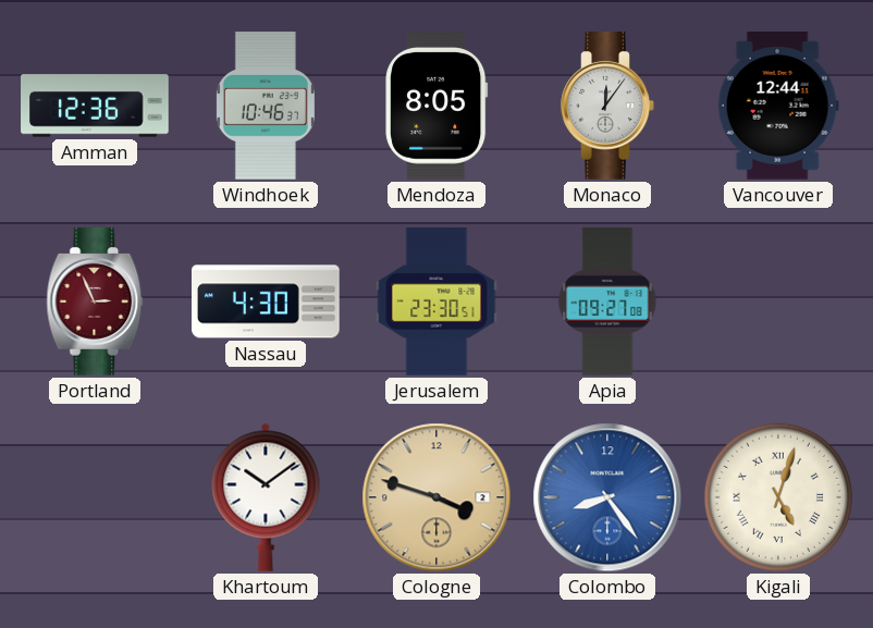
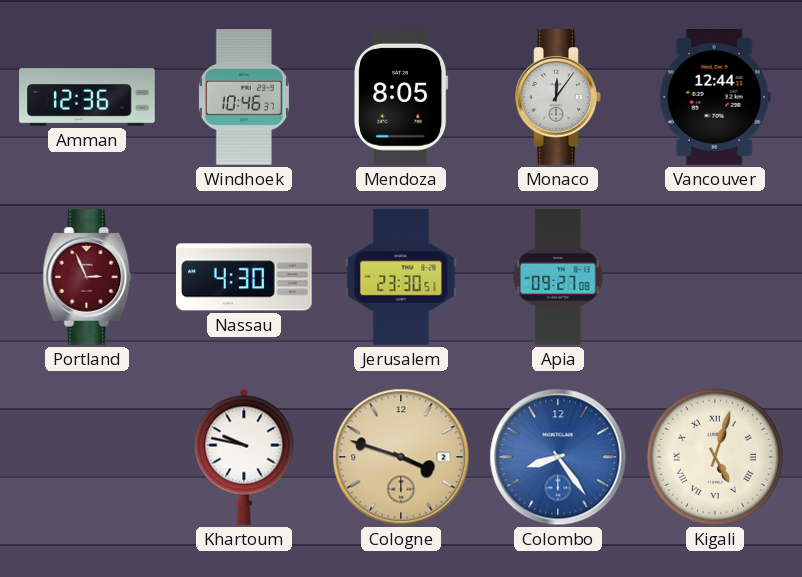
Khartoum: 10:09 -> 9:47
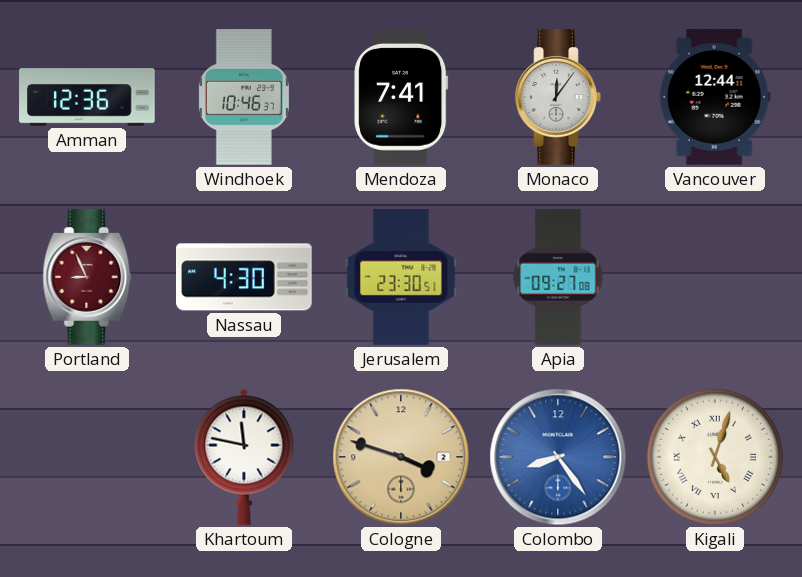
Mendoza: 8:05 -> 7:41
Portland: 2:56 -> 8:56
Khartoum: 9:47 -> 11:47
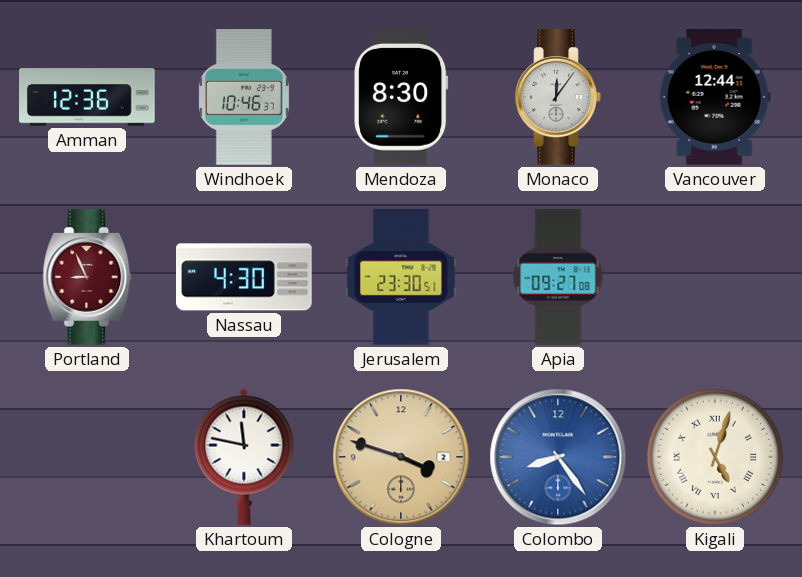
Mendoza: 7:41 -> 8:30
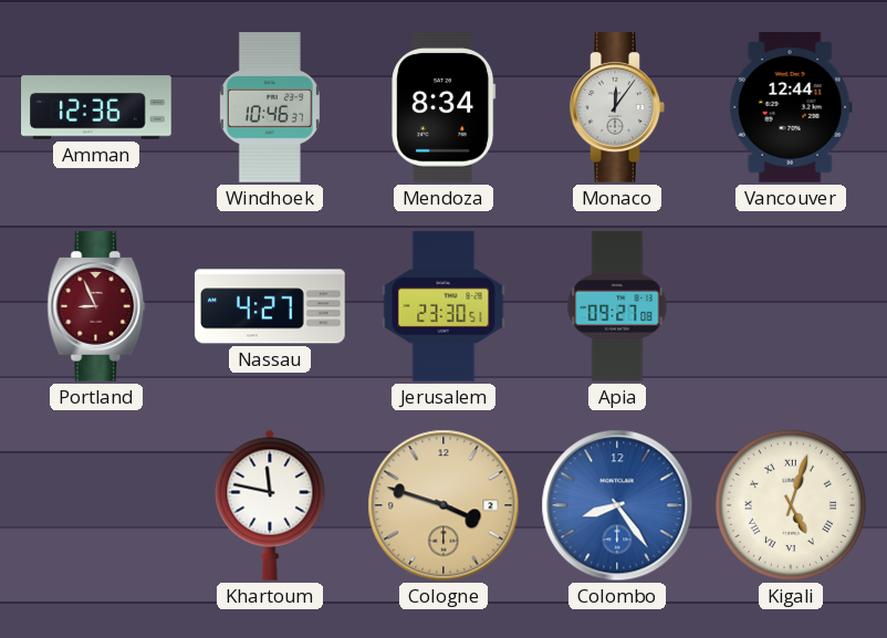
Mendoza: 8:30 -> 8:34
Nassau: 4:30 -> 4:27
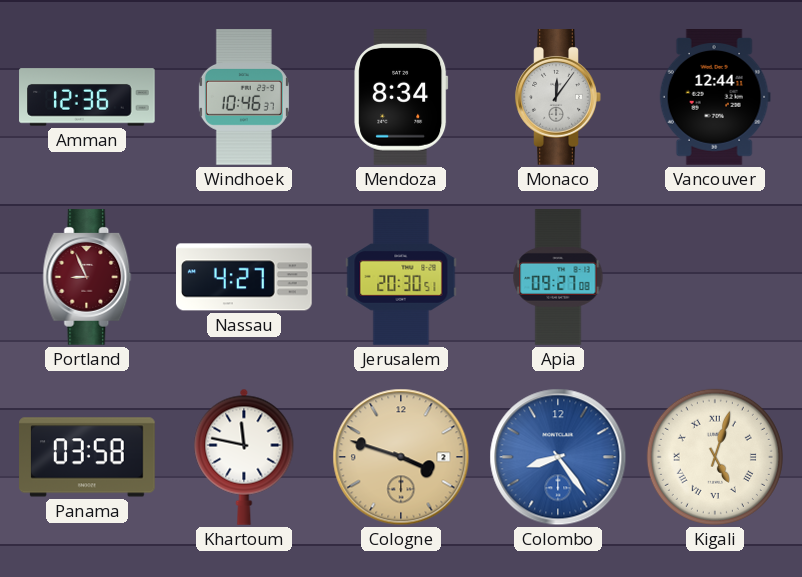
Jerusalem: 23:30 -> 20:30
Panama: none -> 03:58
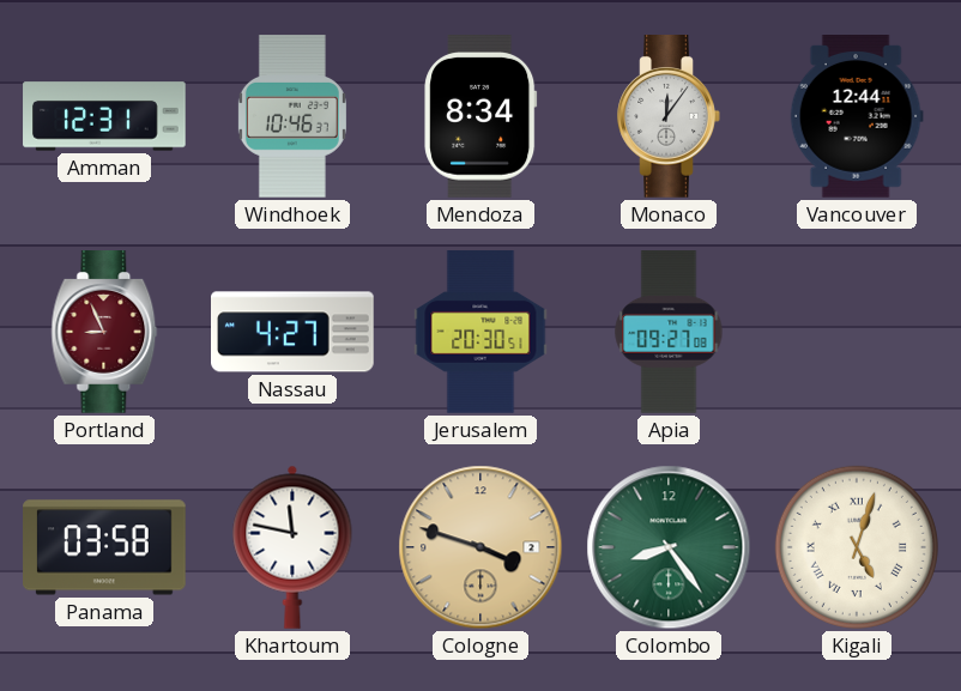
Amman: 12:36 -> 12:31
Colombo dial: blue -> green
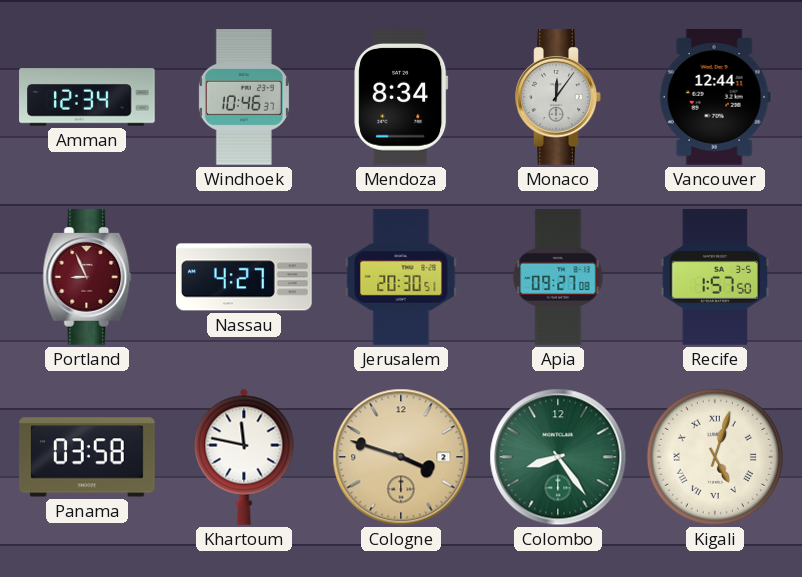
Amman: 12:31 -> 12:34
Recife: none -> 1:57
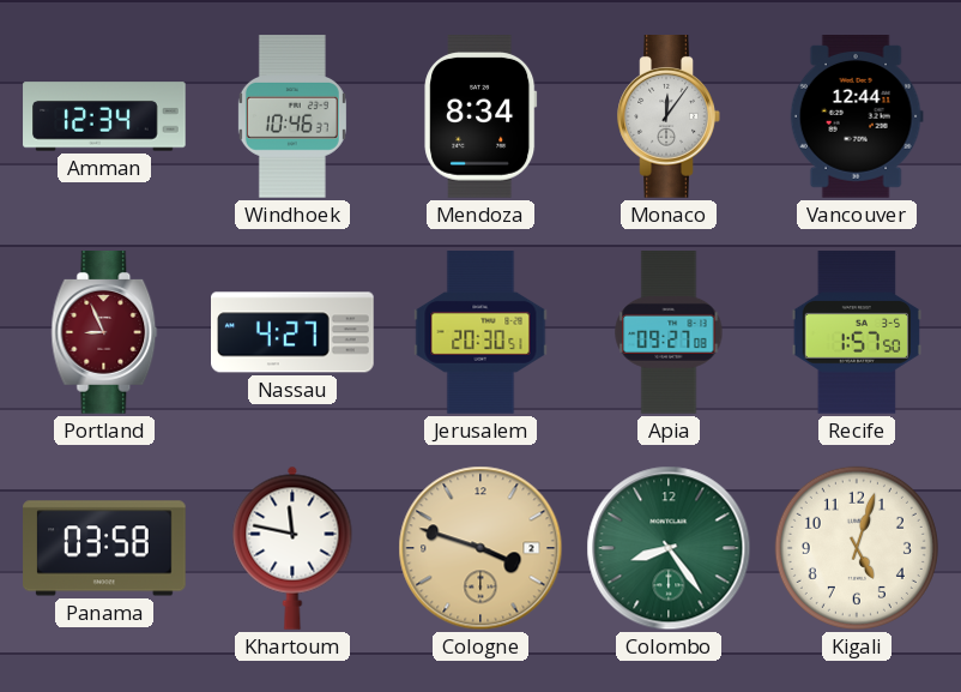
Kigali numerals: Roman -> Arabic
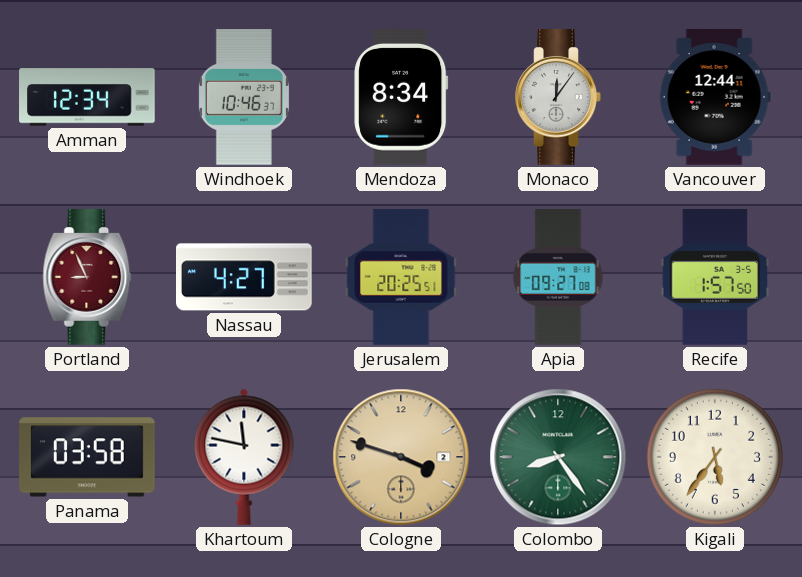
Jerusalem: 20:30 -> 20:25
Kigali: 5:03 -> 5:36
